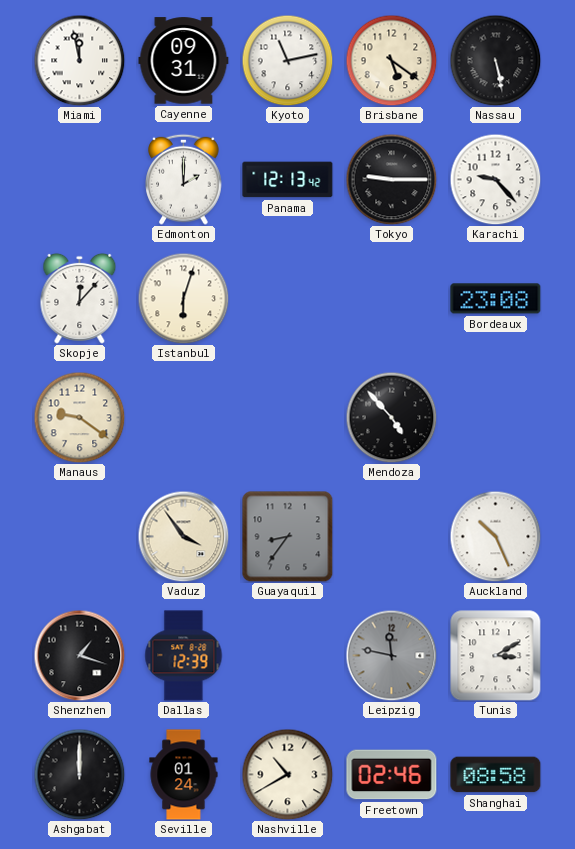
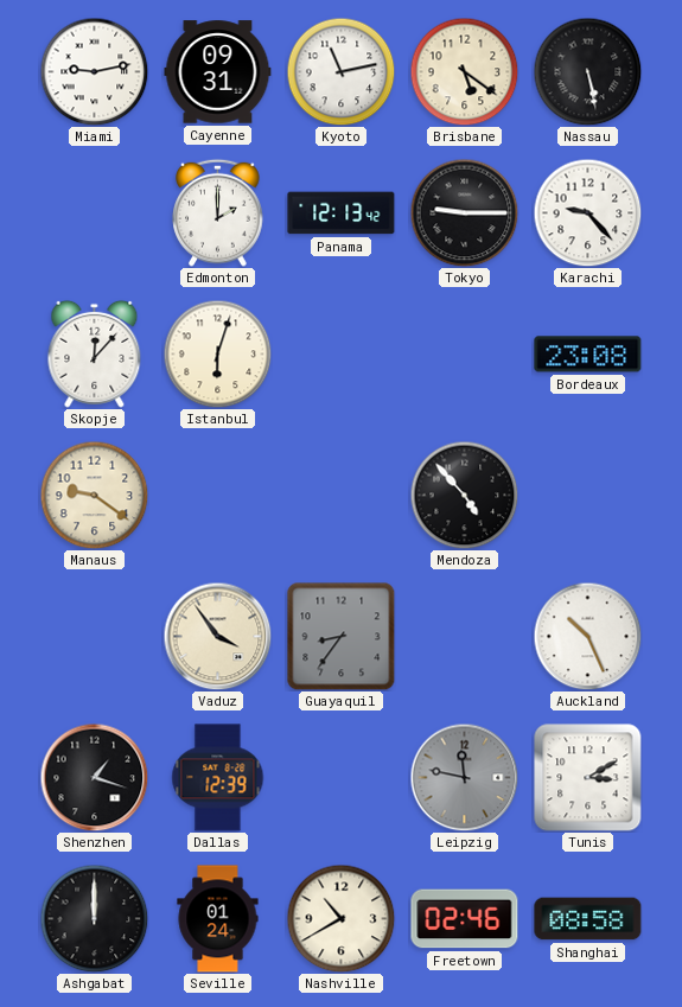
Miami: 11:58 -> 9:13
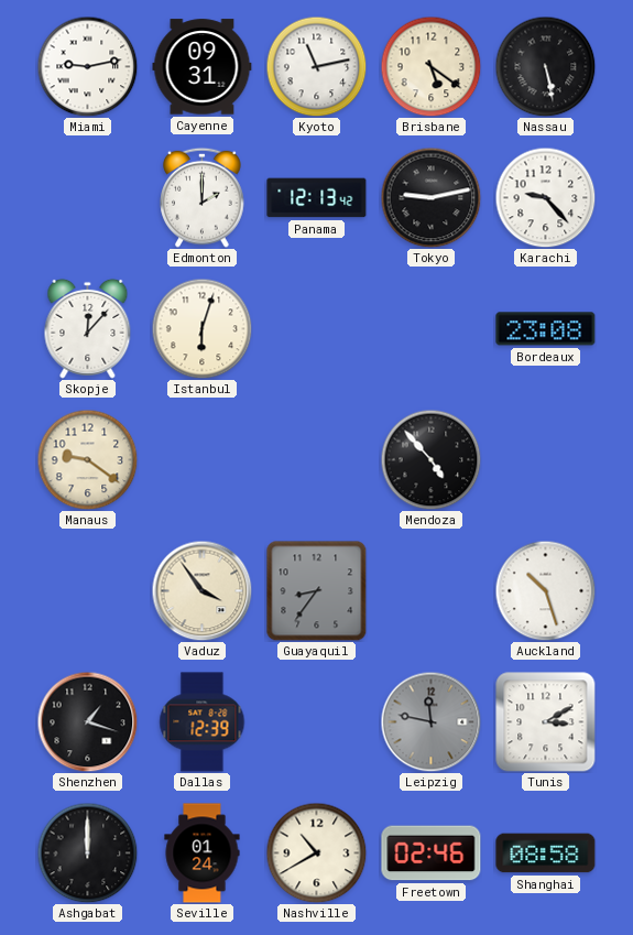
Tokyo: 9:15 -> 9:13
Auckland: 10:26 -> 10:27
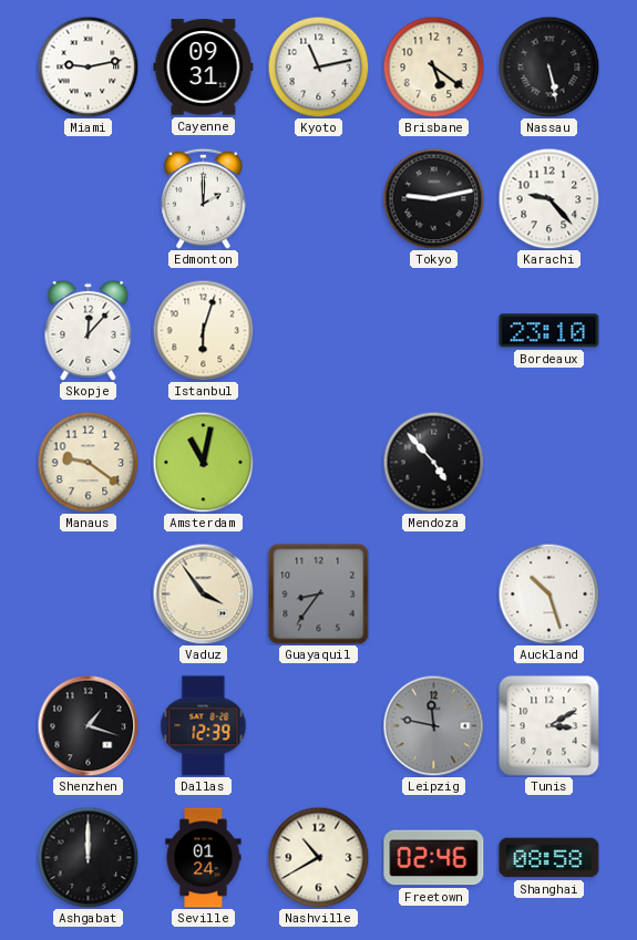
Panama: 12:13 -> none
Bordeaux: 23:08 -> 23:10
Amsterdam: none -> 11:02
